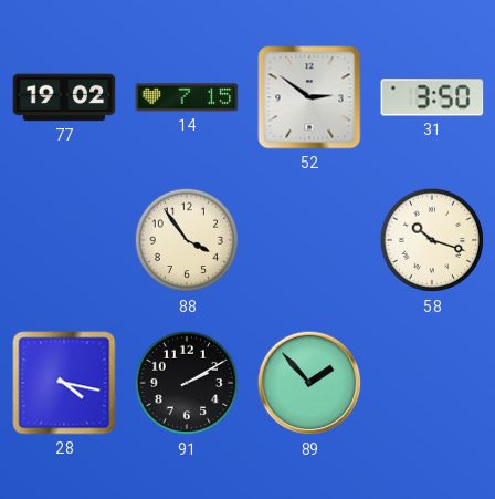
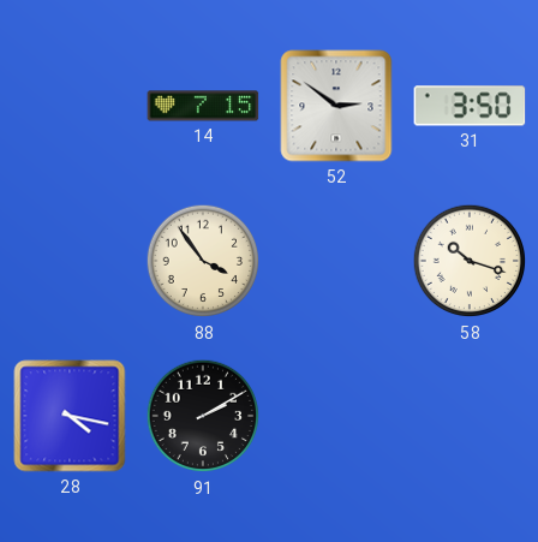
77: 19:02 -> none
89: 1:53 -> none
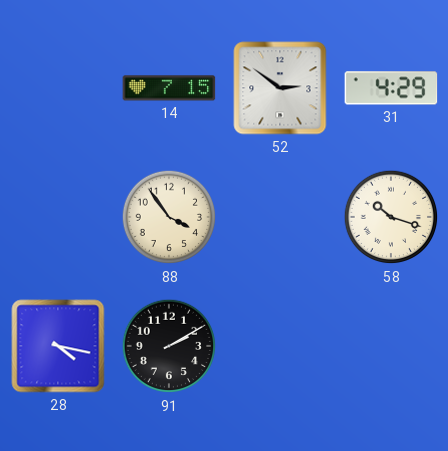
31: 3:50 -> 4:29
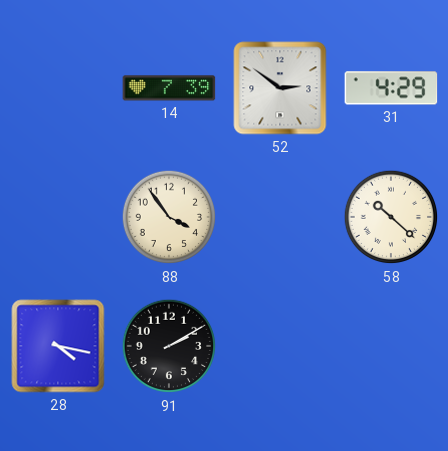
14: 7:15 -> 7:39
58: 10:18 -> 10:22
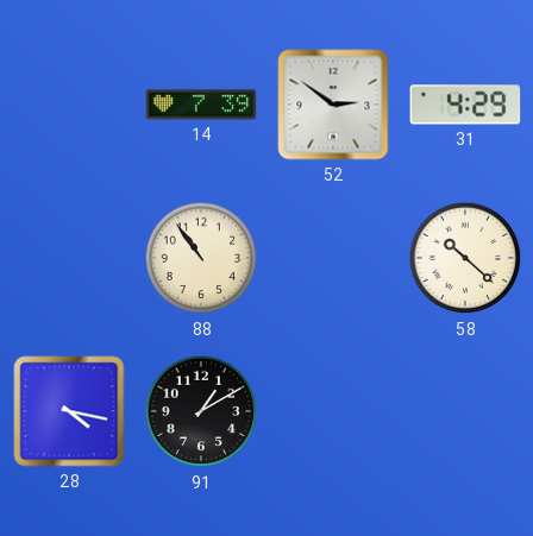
88: 3:54 -> 10:54
91: 2:10 -> 1:10
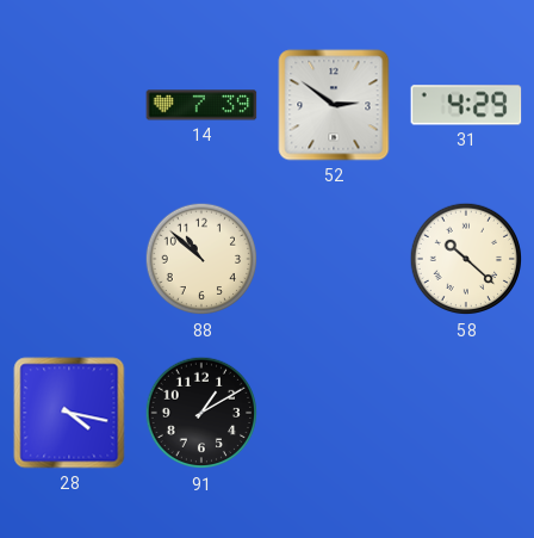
88: 10:54 -> 10:52
